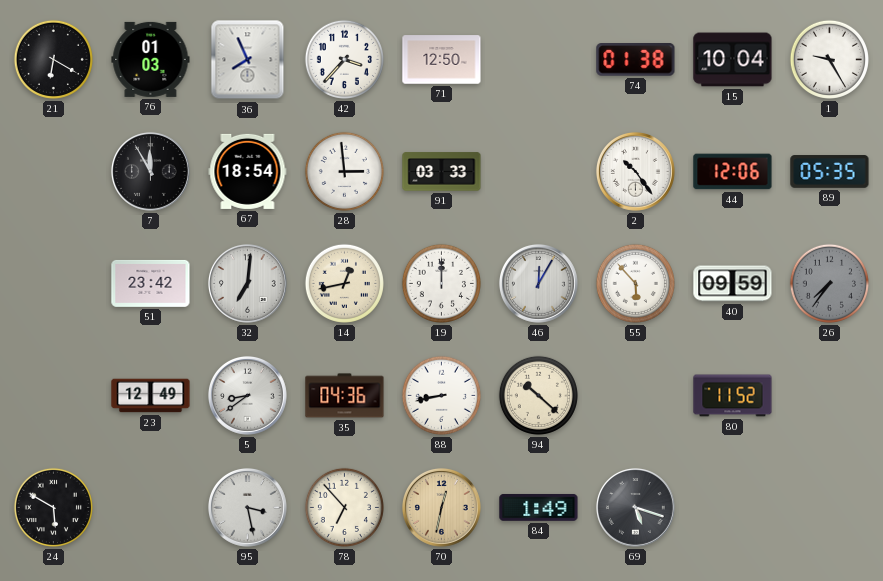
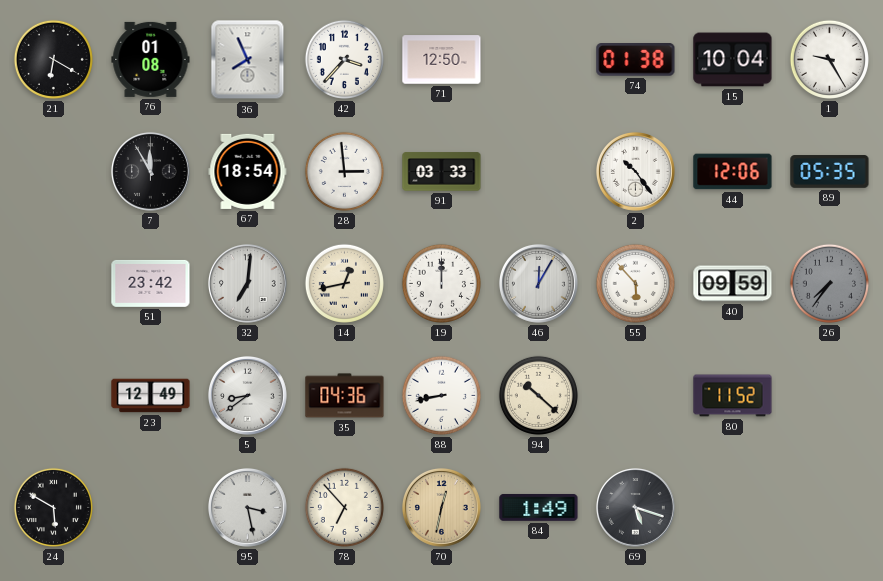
76: 01:03 -> 01:08
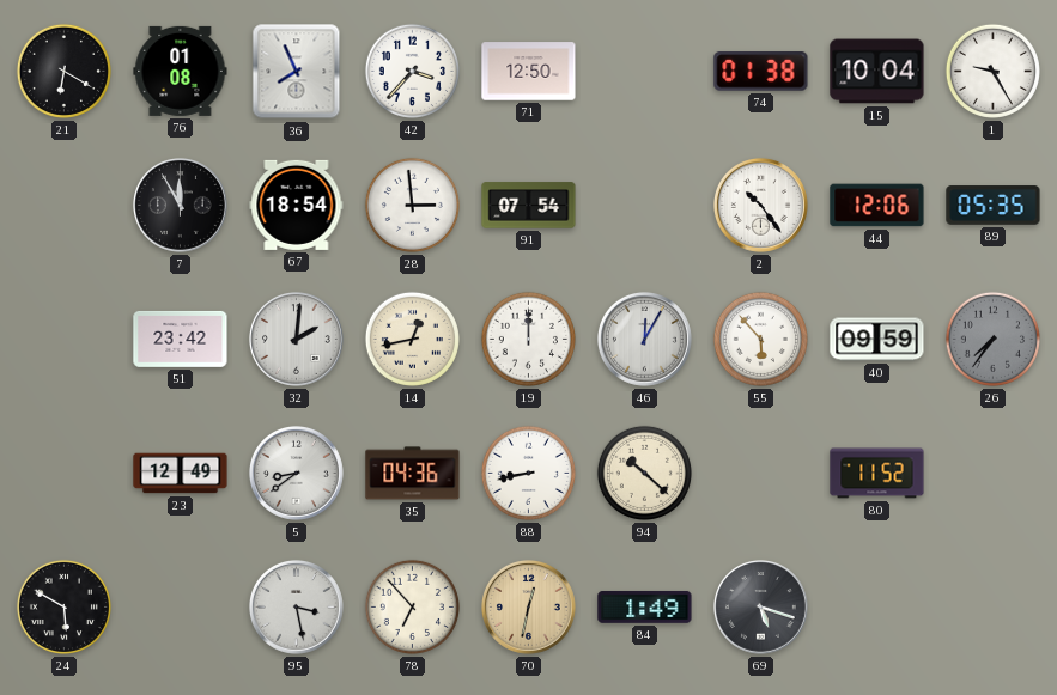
91: 03:33 -> 07:54
32: 7:01 -> 2:01
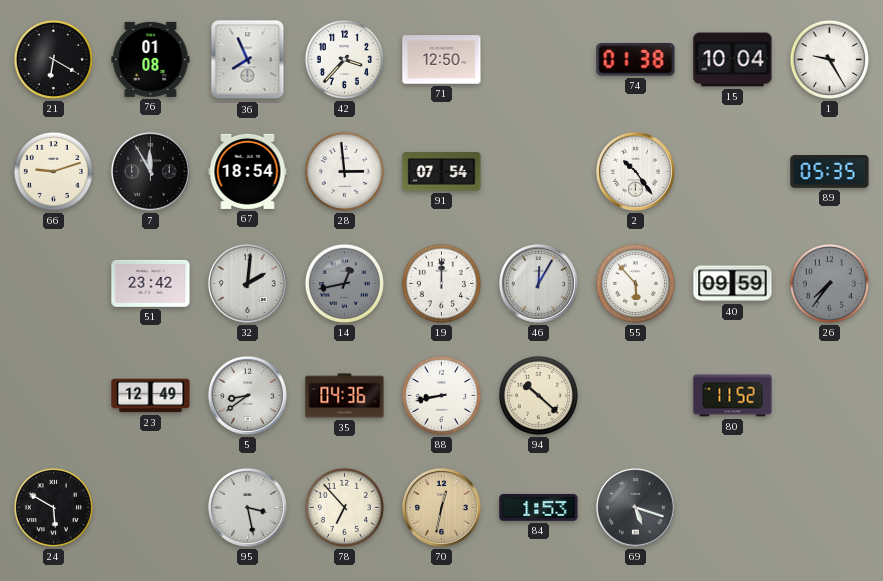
66: none -> 9:12
44: 12:06 -> none
14 dial: cream -> grey
84: 1:49 -> 1:53
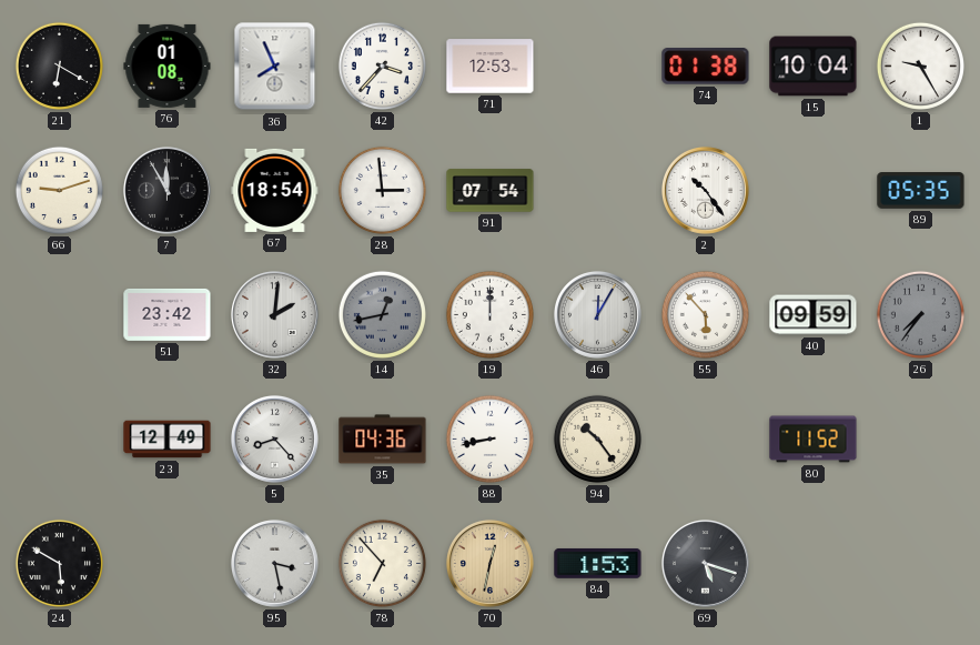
71: 12:50 -> 12:53
5: 8:39 -> 8:23
94: 10:22 -> 10:24
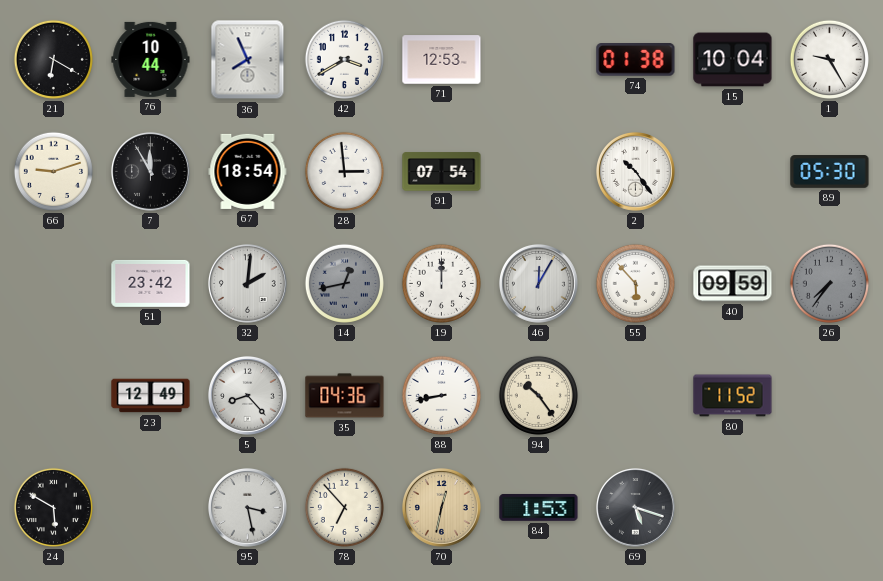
76: 01:08 -> 10:44
42: 3:37 -> 3:40
89: 05:35 -> 05:30
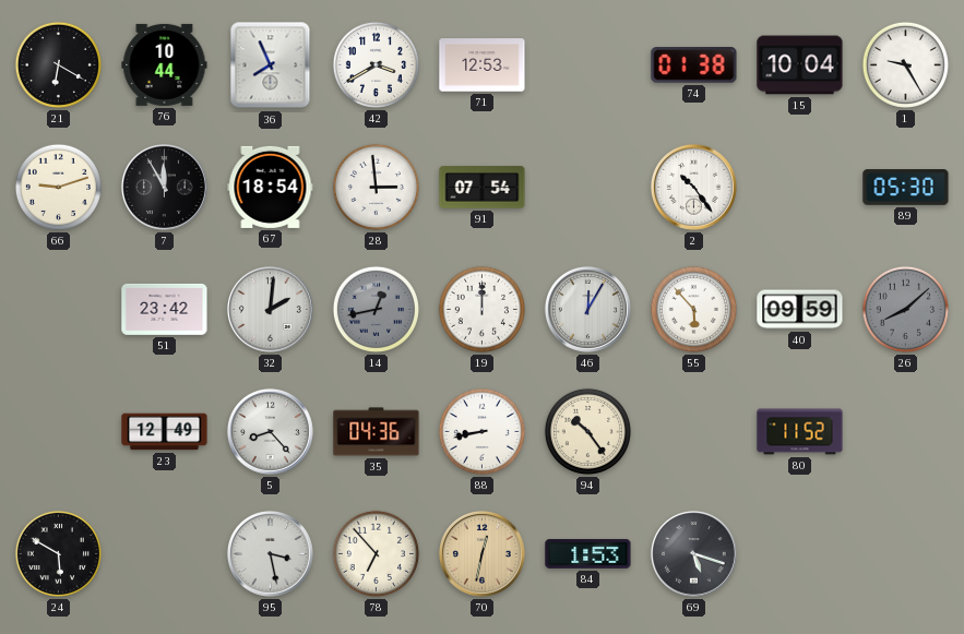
26: 7:36 -> 8:08
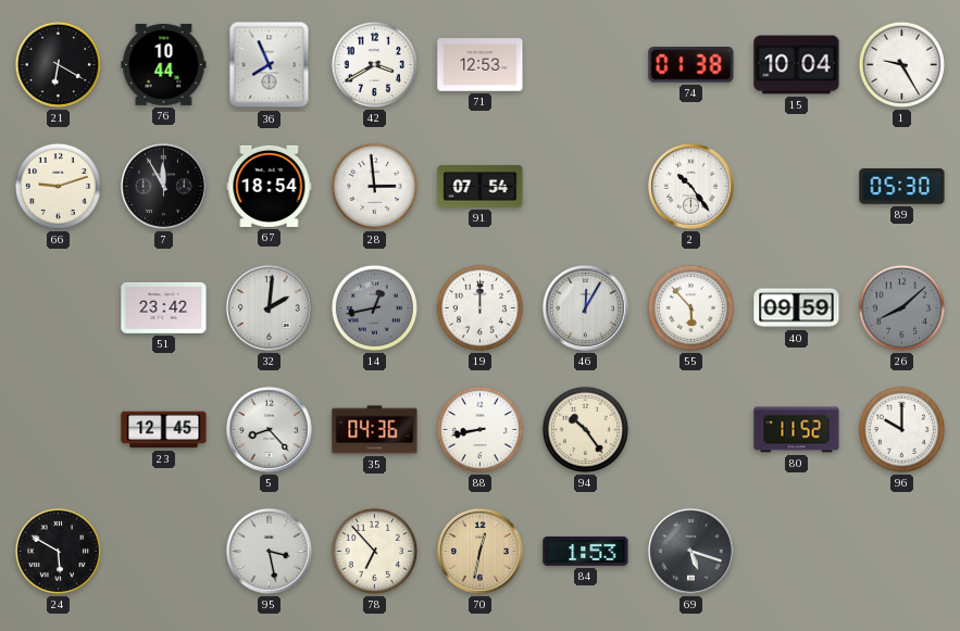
23: 12:49 -> 12:45
96: none -> 10:00
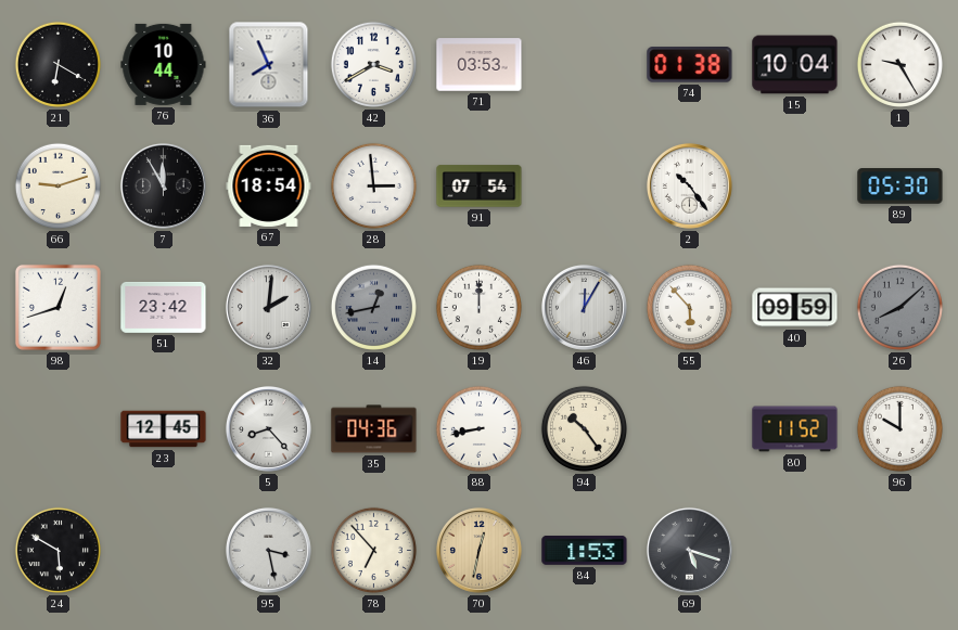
71: 12:53 -> 03:53
98: none -> 12:42
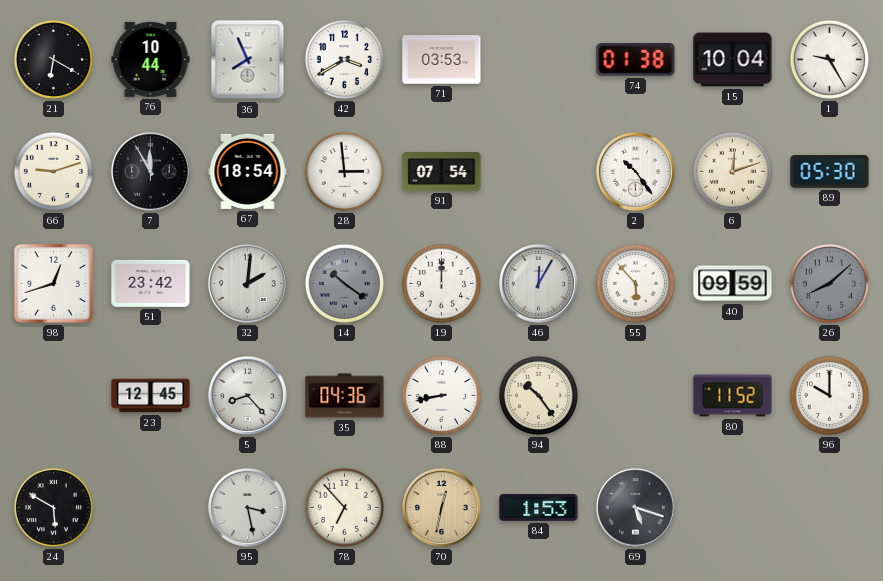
6: none -> 12:12
14: 12:43 -> 10:21
